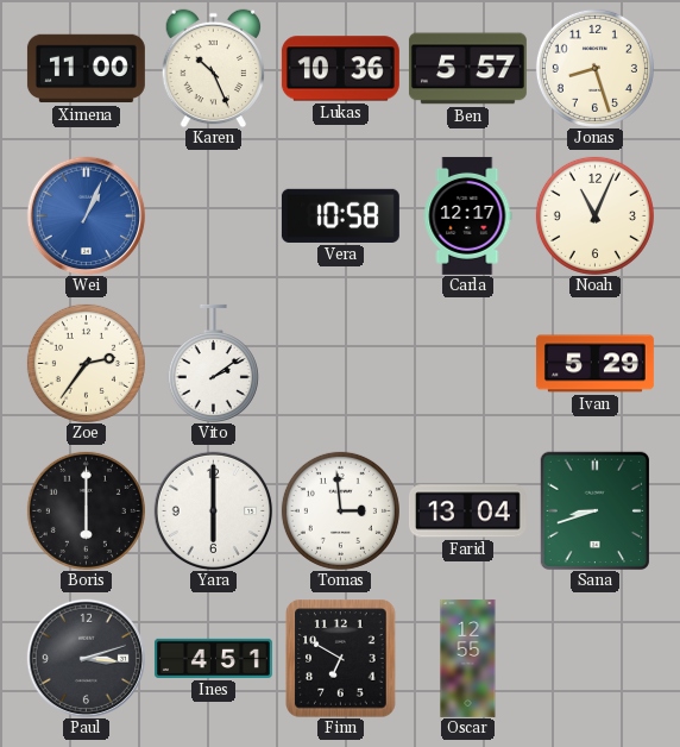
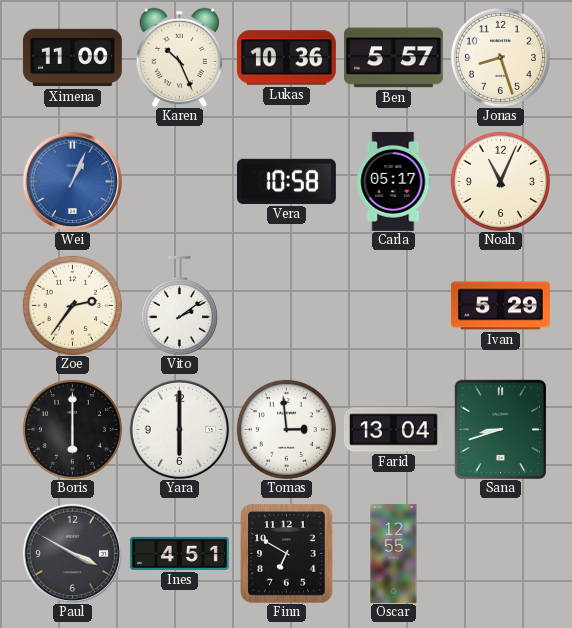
Carla: 12:17 -> 05:17
Paul: 3:12 -> 3:50
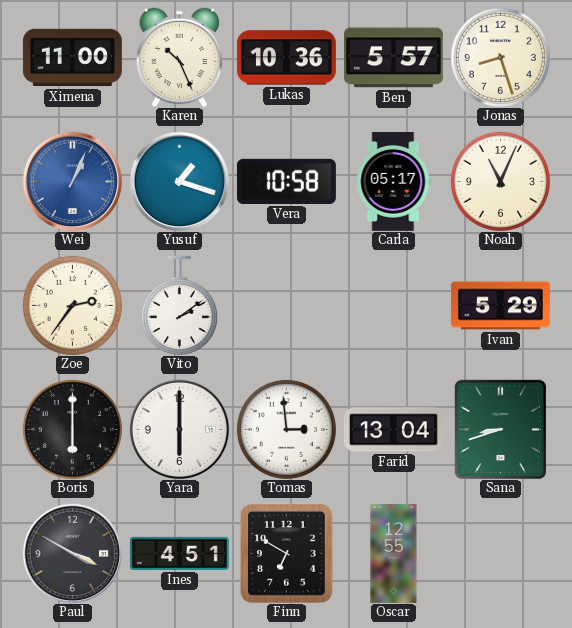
Yusuf: none -> 1:18
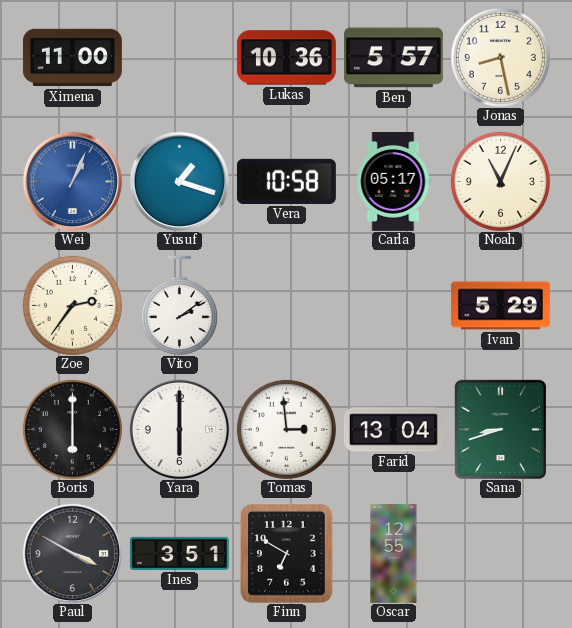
Karen: 10:26 -> none
Jonas: 8:27 -> 8:28
Ines: 4:51 -> 3:51
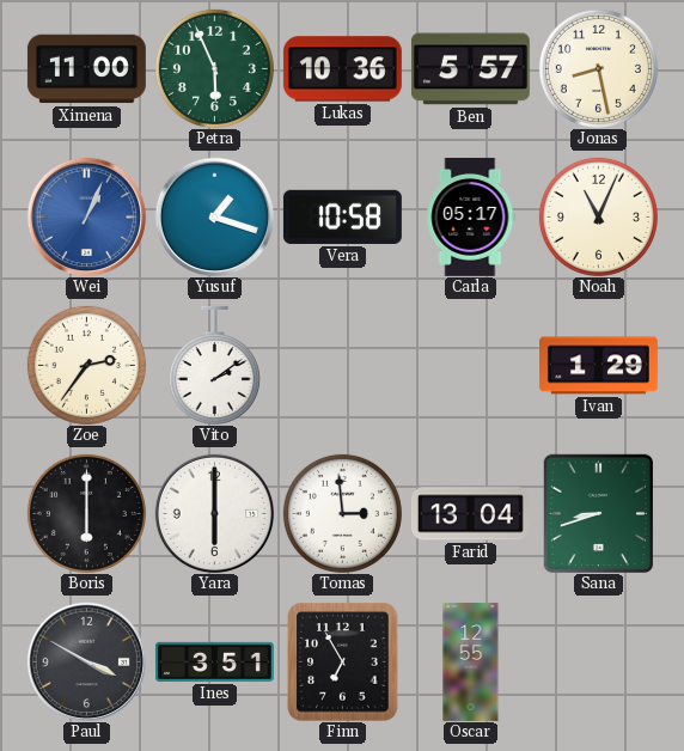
Petra: none -> 5:56
Ivan: 5:29 -> 1:29
Finn: 6:50 -> 6:55
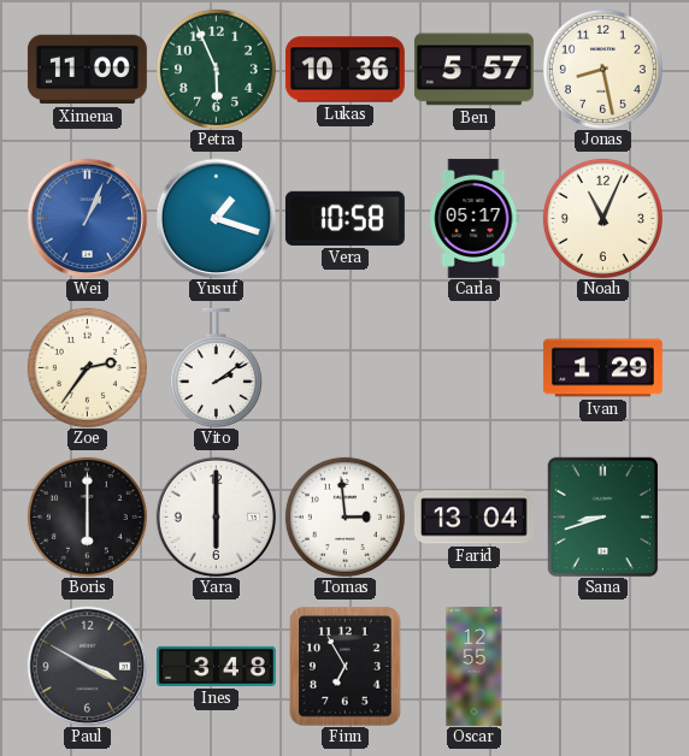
Ines: 3:51 -> 3:48
